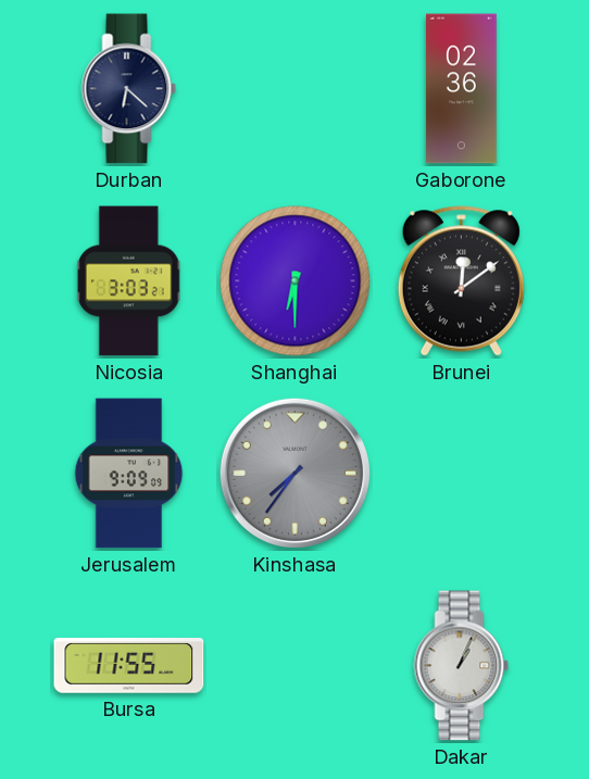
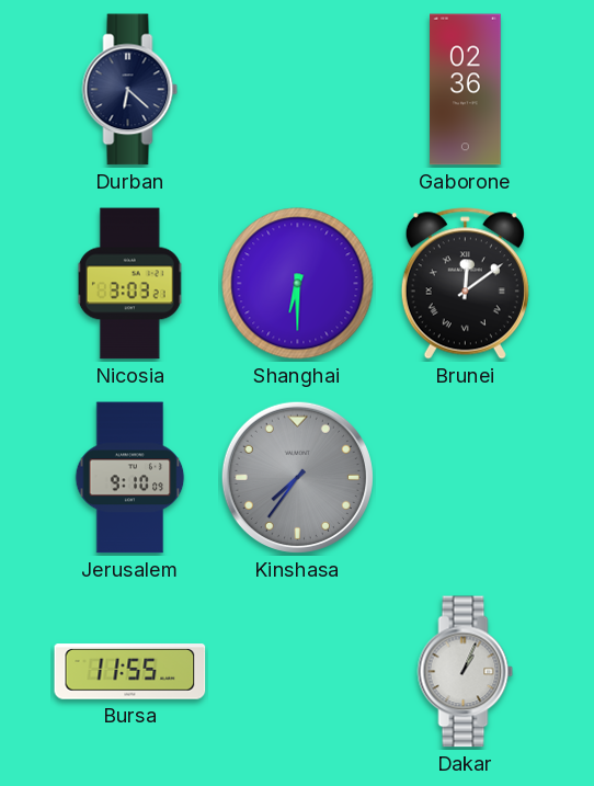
Jerusalem: 9:09 -> 9:10
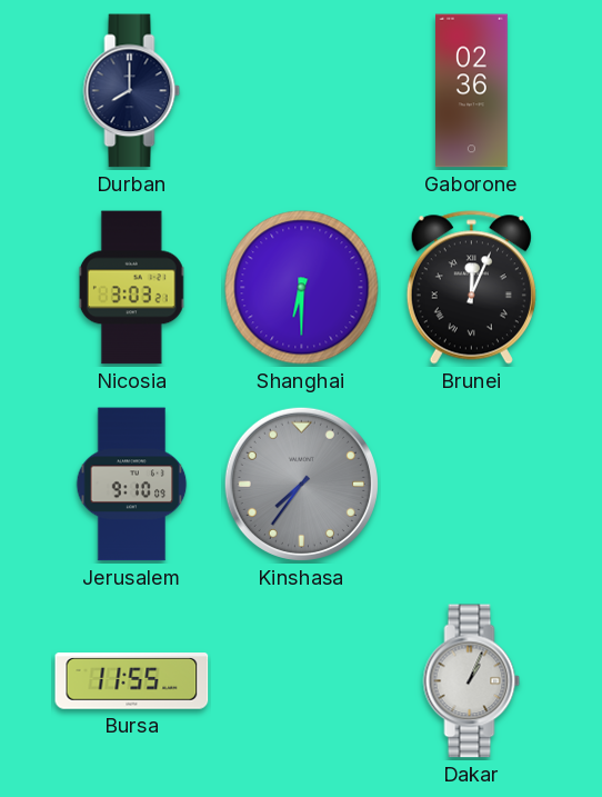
Durban: 6:22 -> 8:00
Brunei: 12:09 -> 12:04
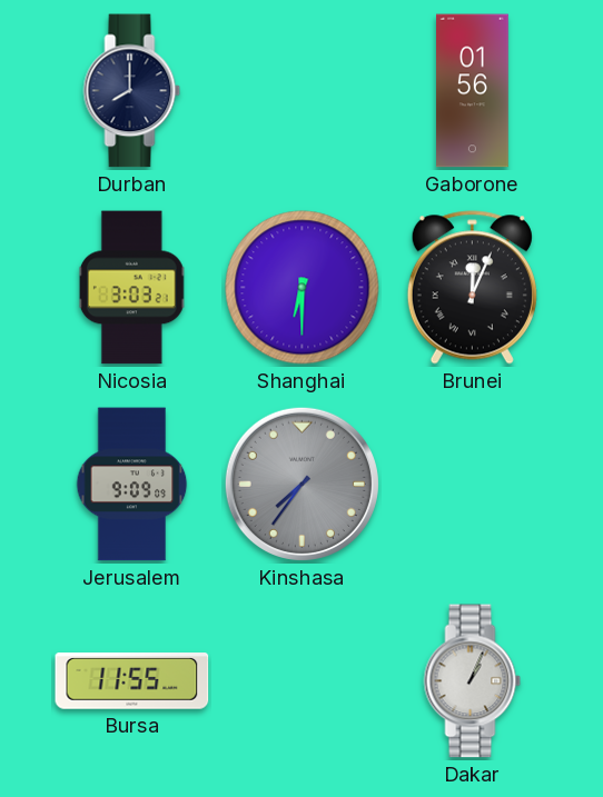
Gaborone: 02:36 -> 01:56
Jerusalem: 9:10 -> 9:09
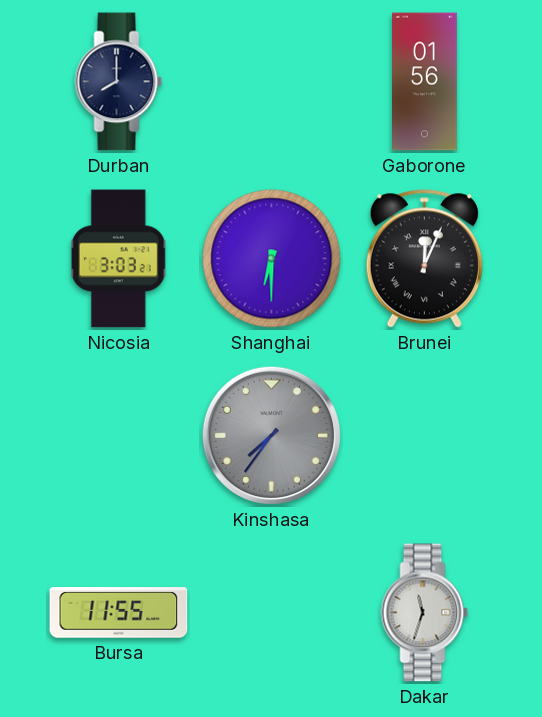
Jerusalem: 9:09 -> none
Dakar: 1:04 -> 11:33
